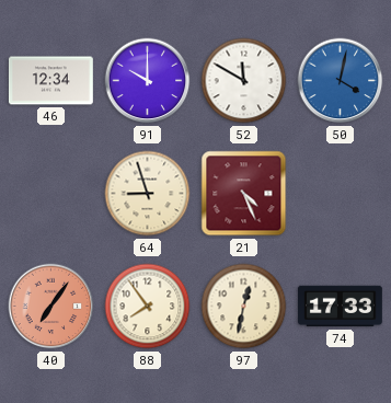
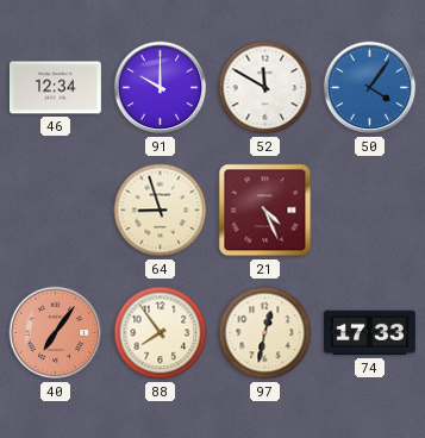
50: 4:02 -> 4:06
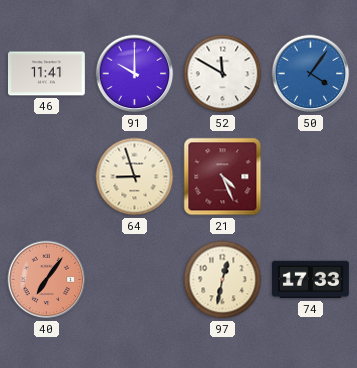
46: 12:34 -> 11:41
88: 7:54 -> none
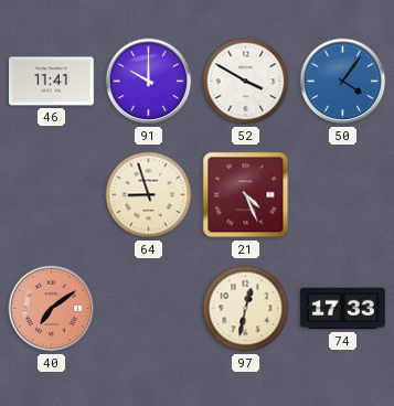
52: 11:50 -> 3:50
40: 7:06 -> 7:09
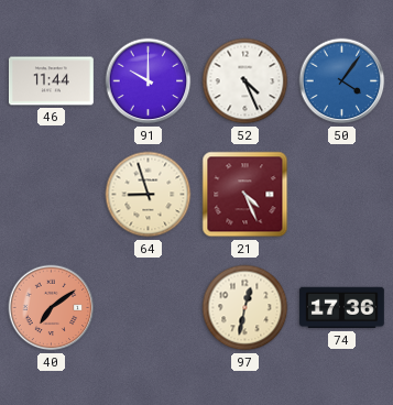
46: 11:41 -> 11:44
52: 3:50 -> 4:26
74: 17:33 -> 17:36
